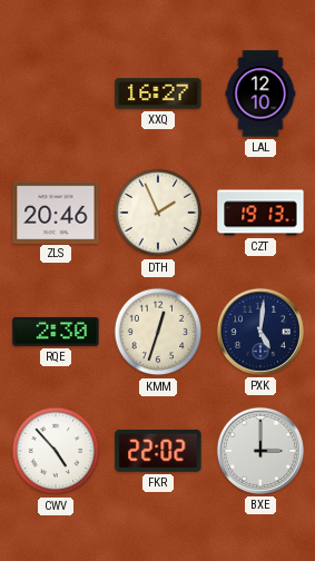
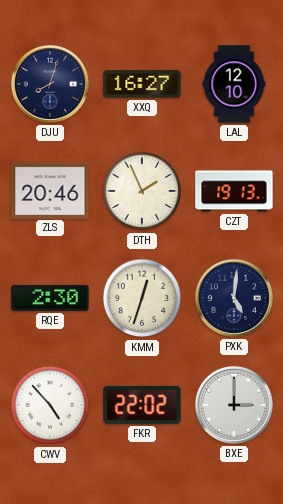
DJU: none -> 8:03
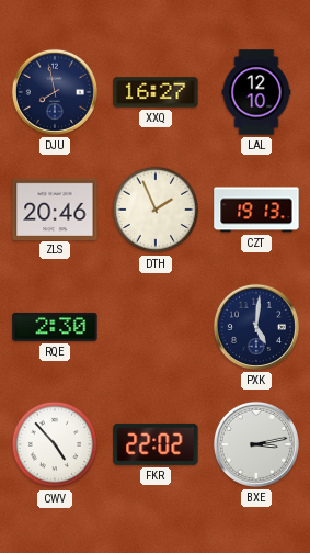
DJU: 8:03 -> 7:58
KMM: 12:33 -> none
BXE: 3:00 -> 3:13
